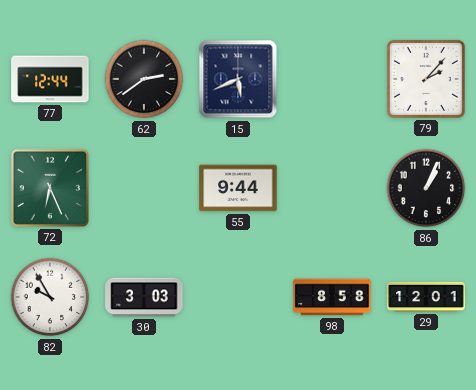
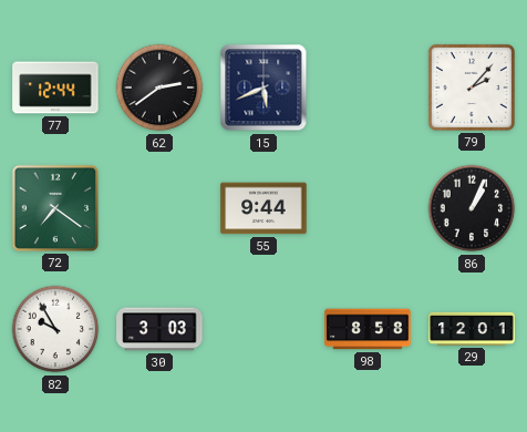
72: 6:26 -> 7:21
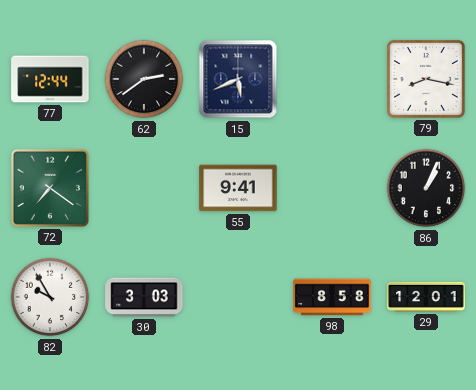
79: 2:07 -> 8:17
55: 9:44 -> 9:41
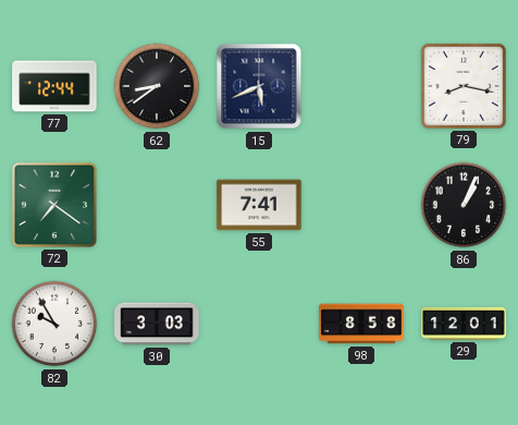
62: 2:39 -> 8:39
55: 9:41 -> 7:41
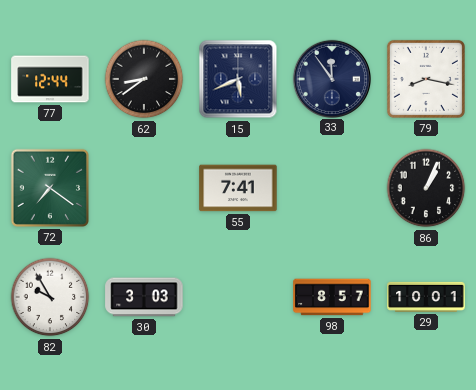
33: none -> 11:54
98: 8:58 -> 8:57
29: 12:01 -> 10:01
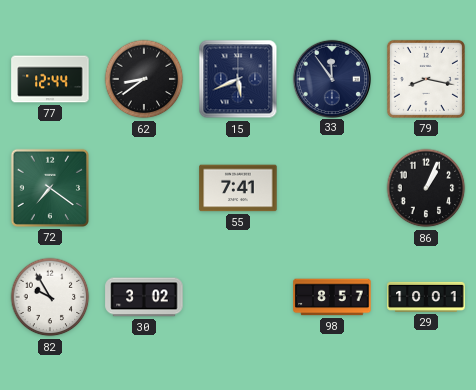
30: 3:03 -> 3:02
